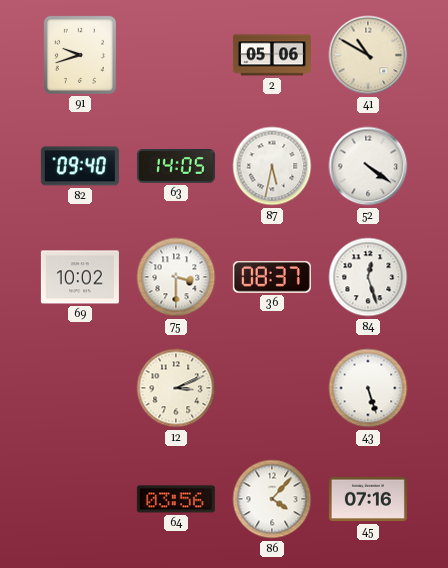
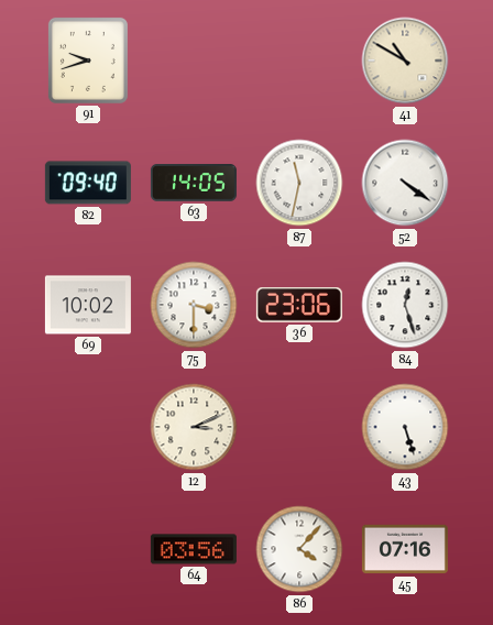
2: 05:06 -> none
87: 5:32 -> 11:32
36: 08:37 -> 23:06
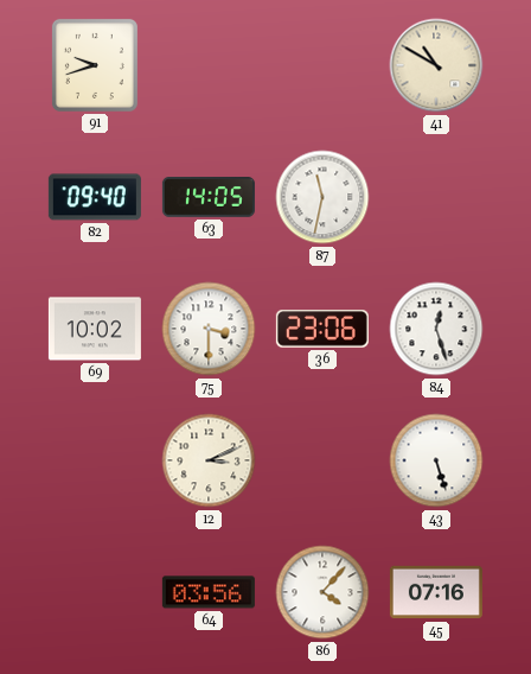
52: 4:21 -> none
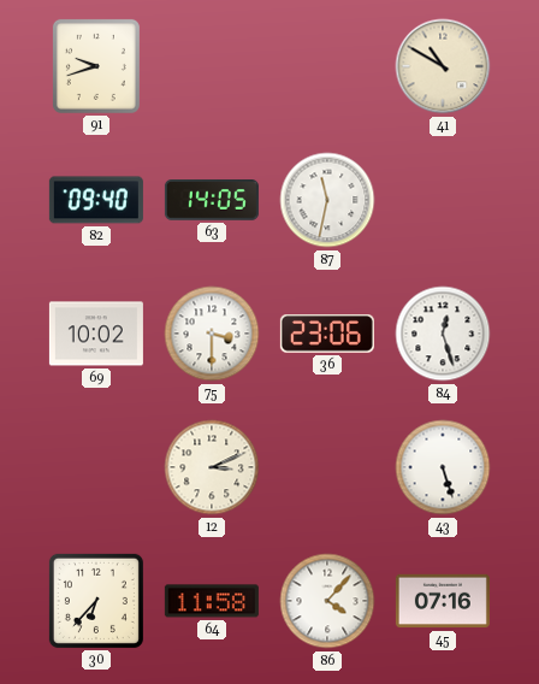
30: none -> 6:37
64: 03:56 -> 11:58
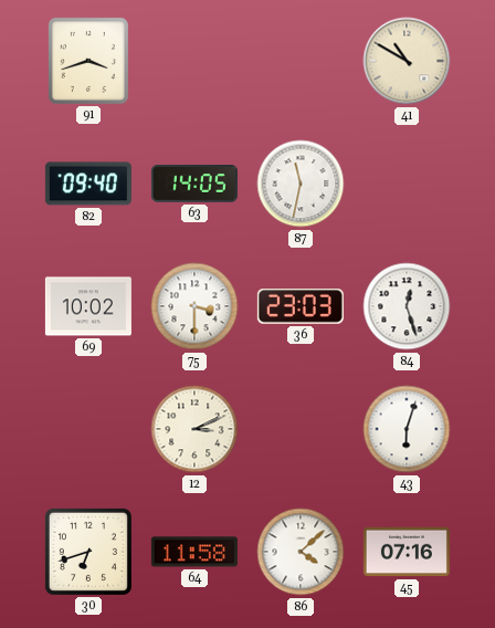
91: 9:42 -> 3:42
36: 23:06 -> 23:03
43: 5:27 -> 6:03
30: 6:37 -> 6:42
86: 4:07 -> 4:08
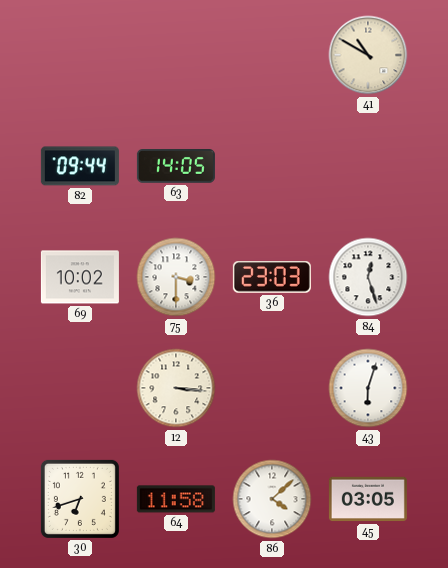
91: 3:42 -> none
82: 09:40 -> 09:44
87: 11:32 -> none
12: 3:11 -> 3:16
45: 07:16 -> 03:05
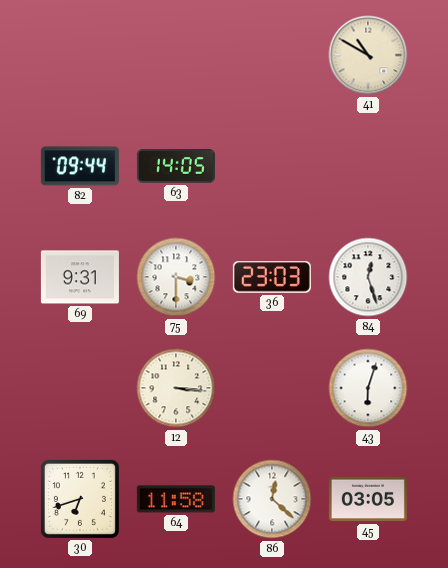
69: 10:02 -> 9:31
86: 4:08 -> 12:22
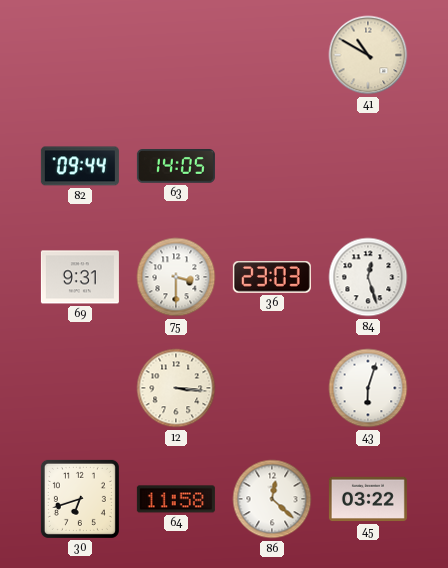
45: 03:05 -> 03:22
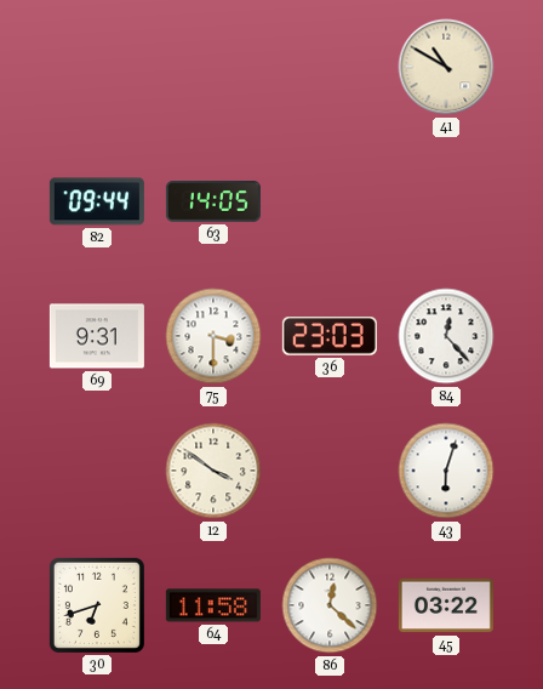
84: 12:27 -> 12:23
12: 3:16 -> 3:51
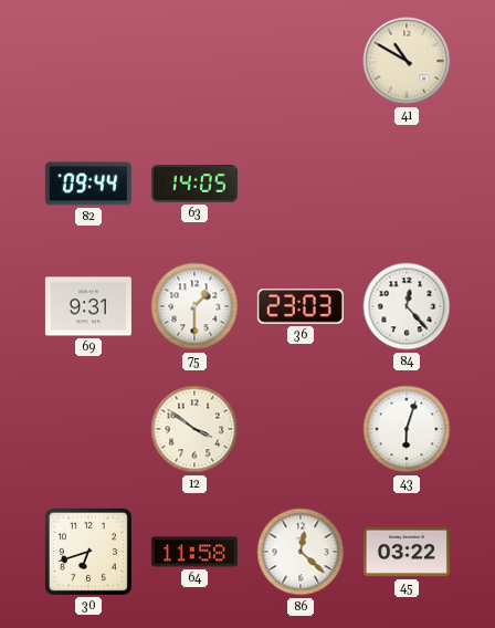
75: 3:30 -> 1:30
